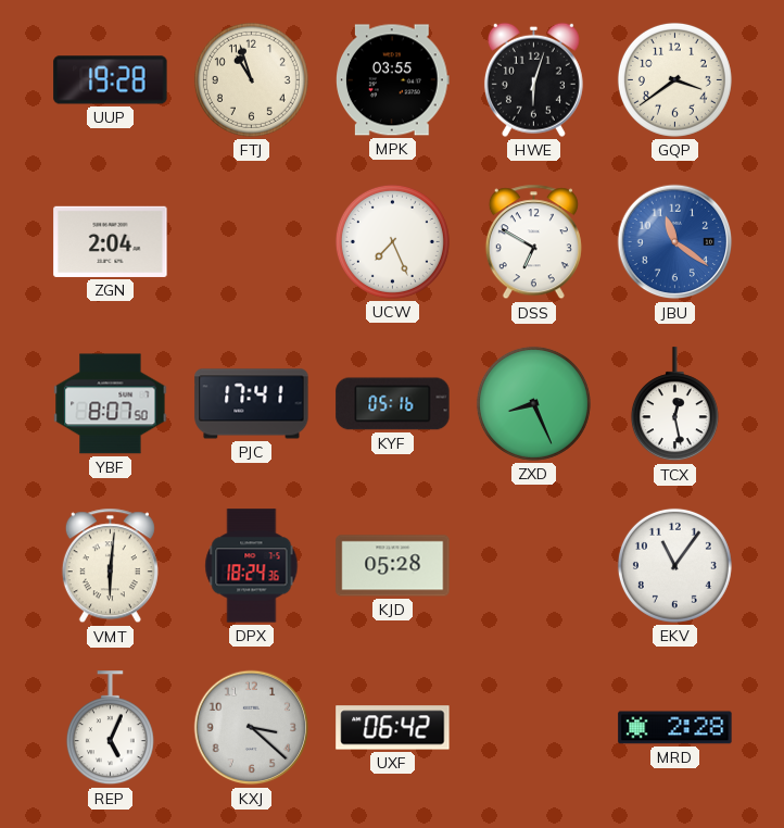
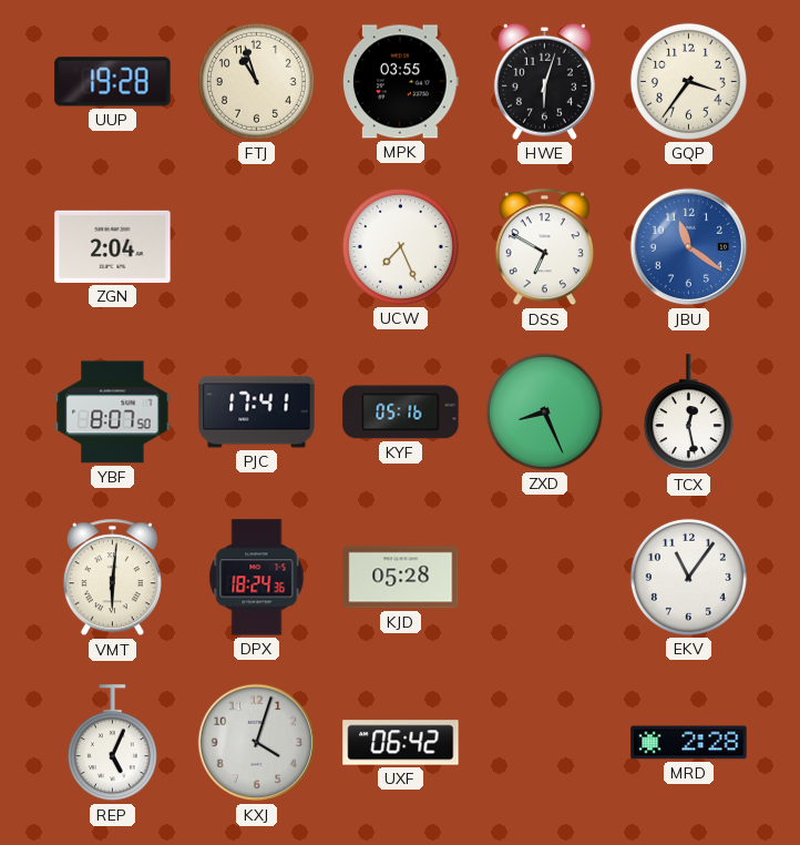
GQP: 3:39 -> 3:36
KXJ: 3:22 -> 4:03
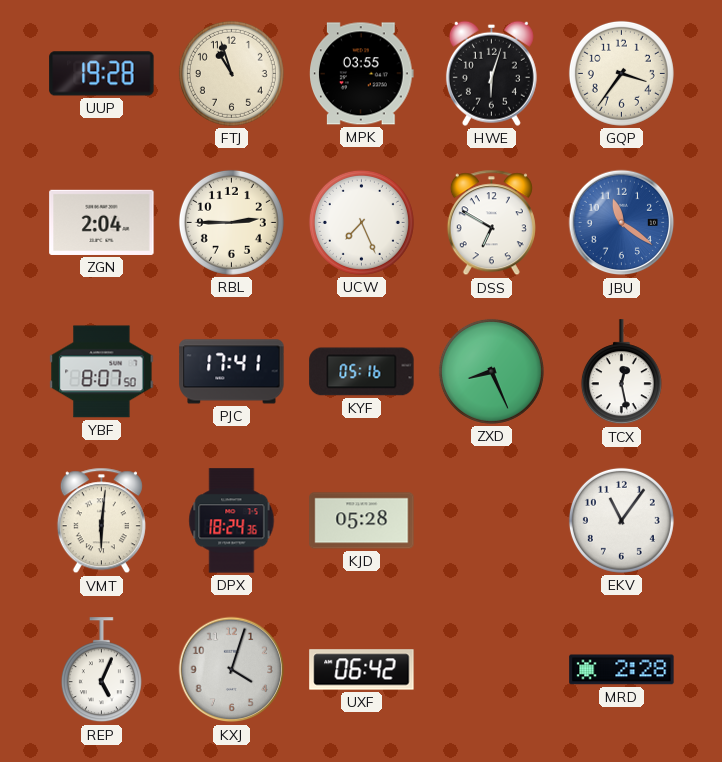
RBL: none -> 2:45
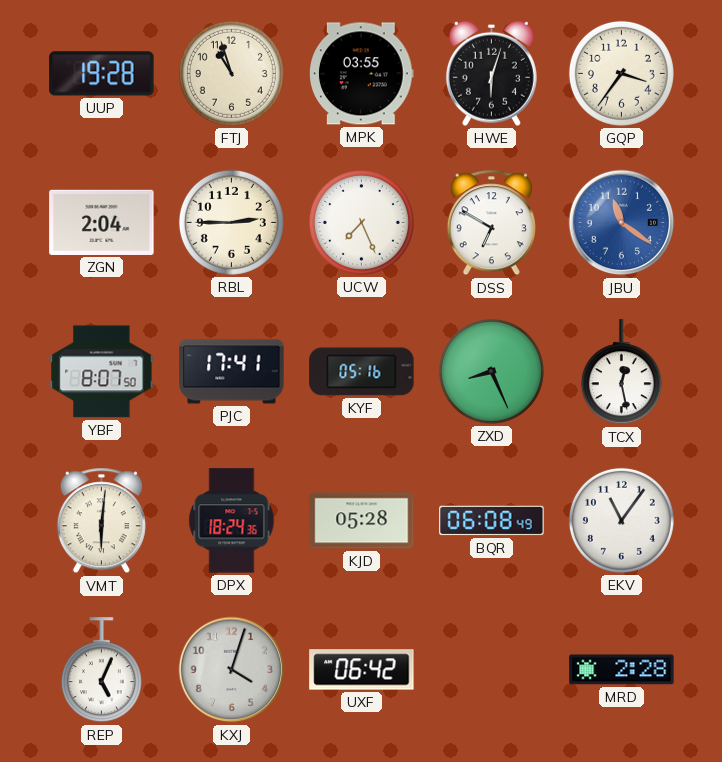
BQR: none -> 06:08
